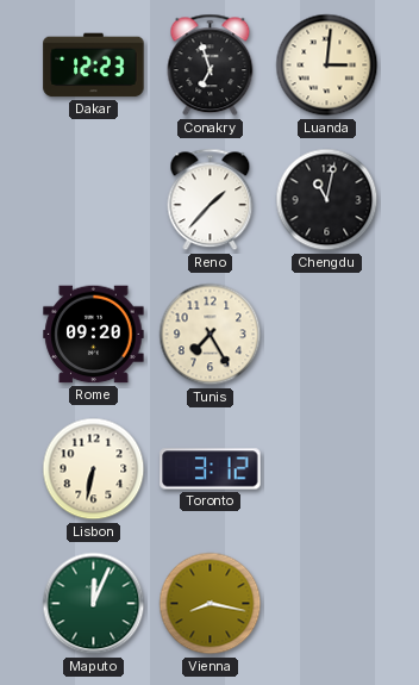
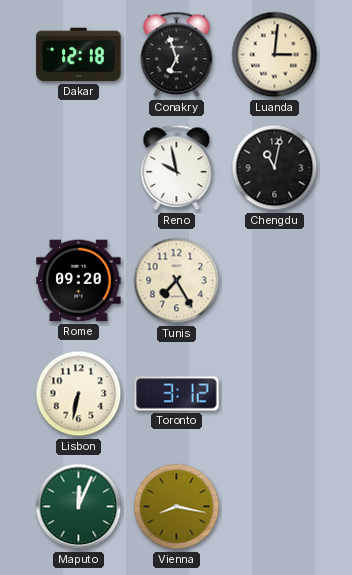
Dakar: 12:23 -> 12:18
Reno: 1:37 -> 9:58
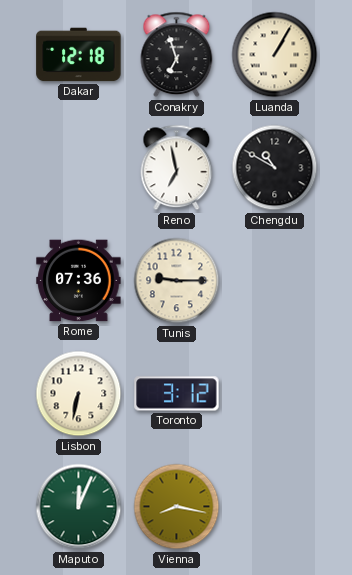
Luanda: 3:01 -> 1:05
Reno: 9:58 -> 6:58
Chengdu: 11:02 -> 10:50
Rome: 09:20 -> 07:36
Tunis: 7:25 -> 9:15
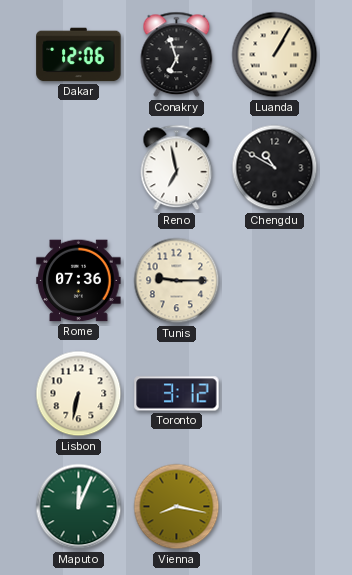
Dakar: 12:18 -> 12:06
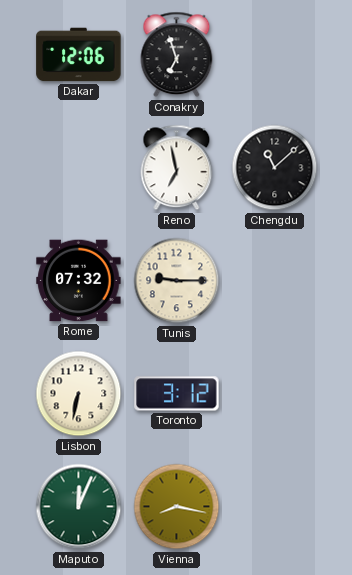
Luanda: 1:05 -> none
Chengdu: 10:50 -> 11:08
Rome: 07:36 -> 07:32
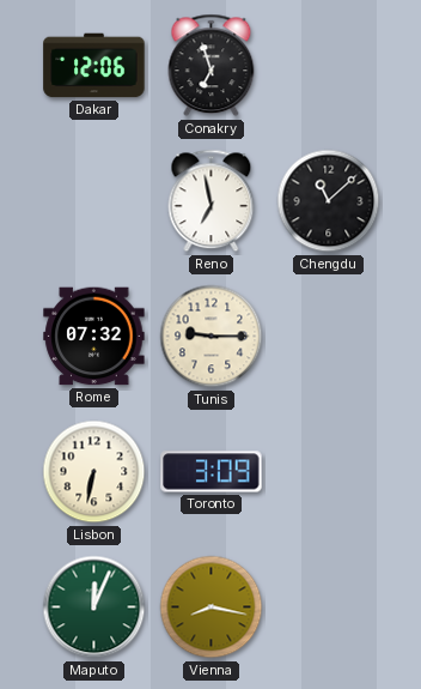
Toronto: 3:12 -> 3:09
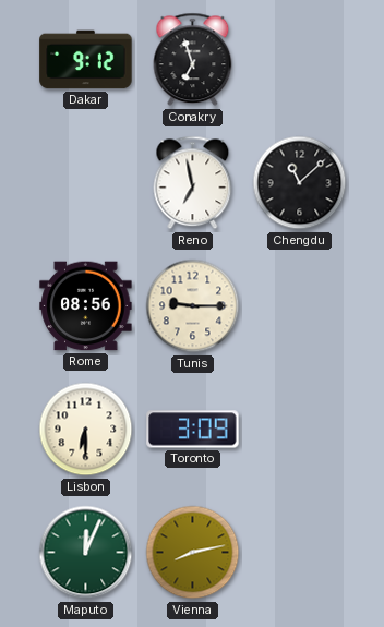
Dakar: 12:06 -> 9:12
Rome: 07:32 -> 08:56
Lisbon: 6:32 -> 6:30
Vienna: 8:17 -> 8:13
